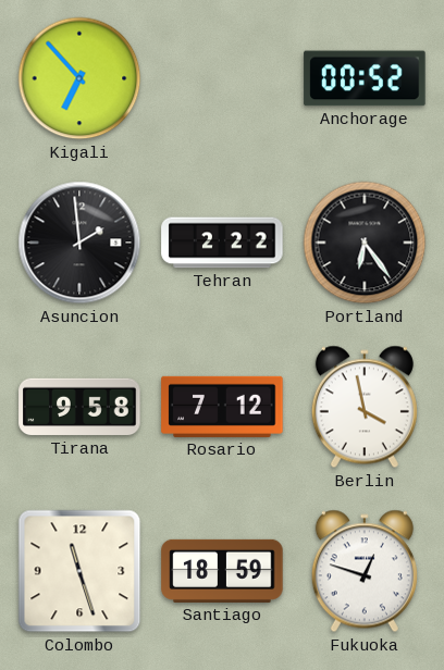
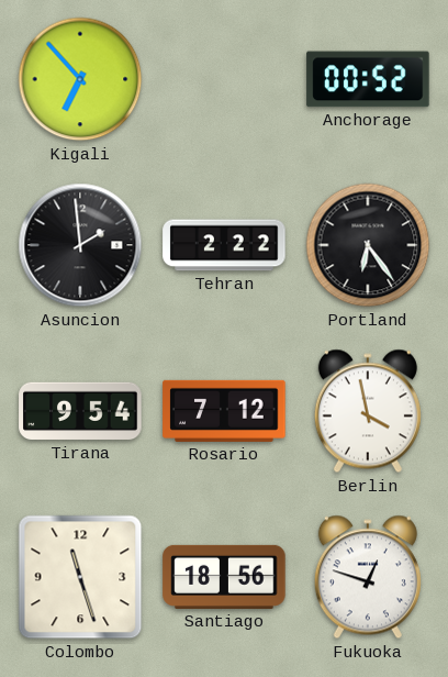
Tirana: 9:58 -> 9:54
Santiago: 18:59 -> 18:56
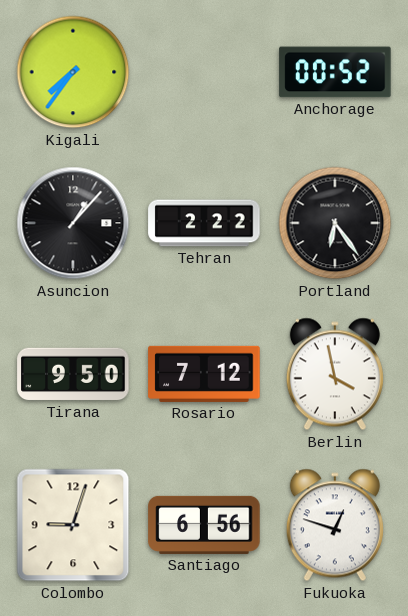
Kigali: 6:53 -> 7:36
Asuncion: 1:59 -> 1:07
Tirana: 9:54 -> 9:50
Colombo: 11:27 -> 9:03
Santiago: 18:56 -> 6:56
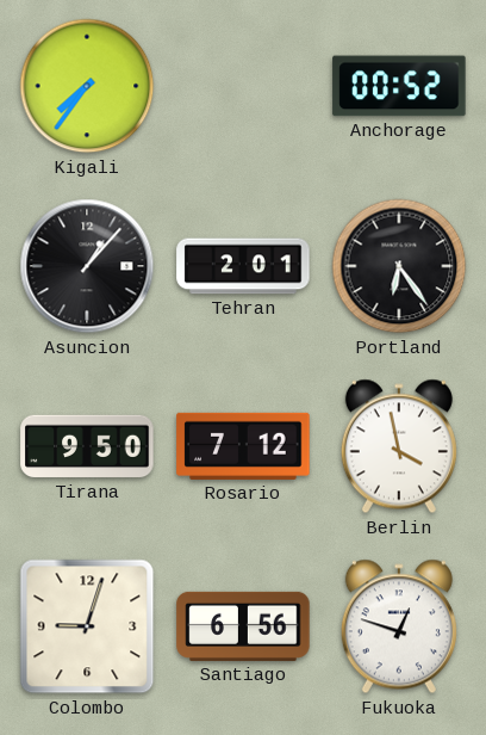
Tehran: 2:22 -> 2:01
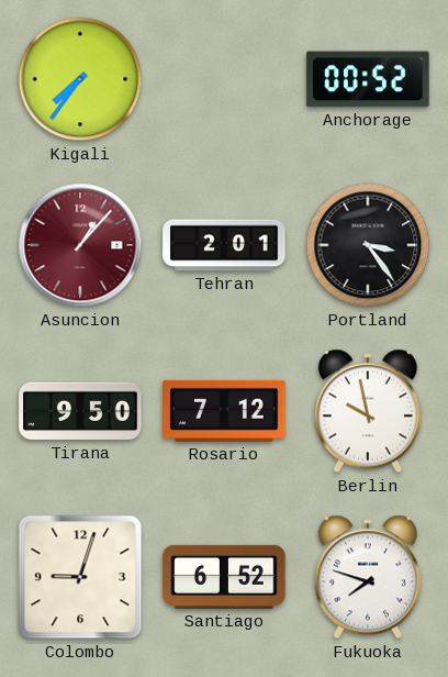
Asuncion dial: black -> burgundy
Portland: 6:24 -> 3:24
Berlin: 3:58 -> 9:58
Santiago: 6:56 -> 6:52
Fukuoka: 12:48 -> 7:48
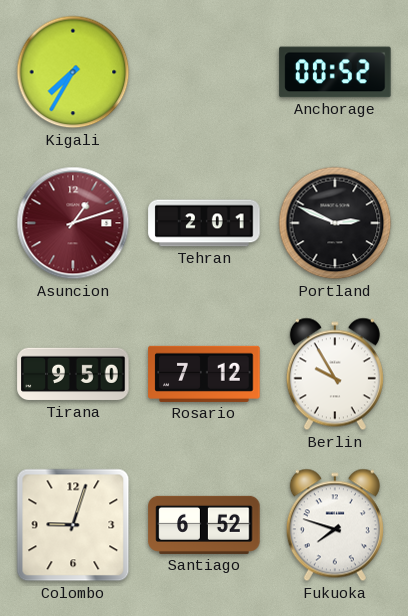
Kigali: 7:36 -> 7:35
Asuncion: 1:07 -> 1:12
Portland: 3:24 -> 2:49
Berlin: 9:58 -> 9:55
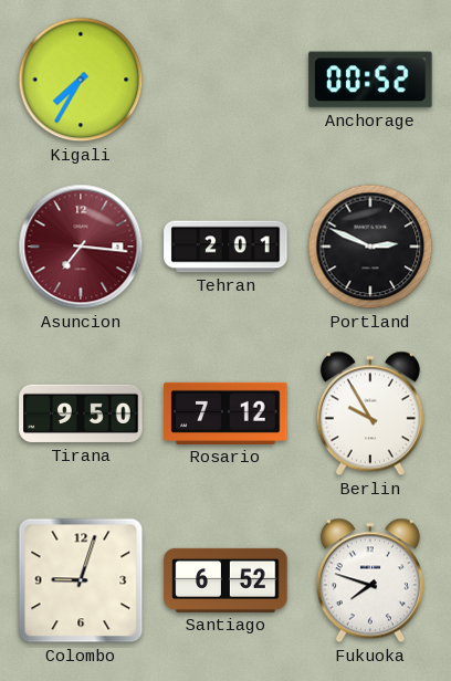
Asuncion: 1:12 -> 7:16
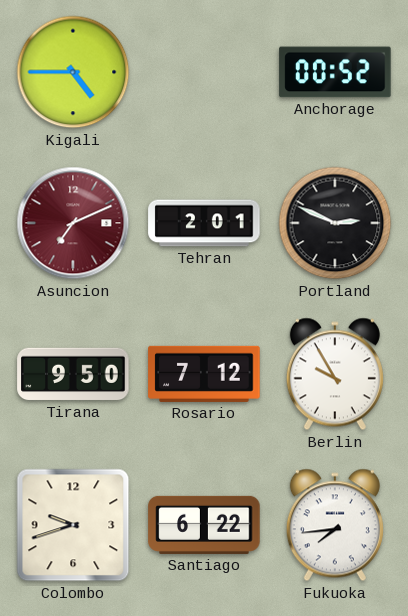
Kigali: 7:35 -> 4:45
Asuncion: 7:16 -> 7:11
Colombo: 9:03 -> 9:42
Santiago: 6:52 -> 6:22
Fukuoka: 7:48 -> 7:44
